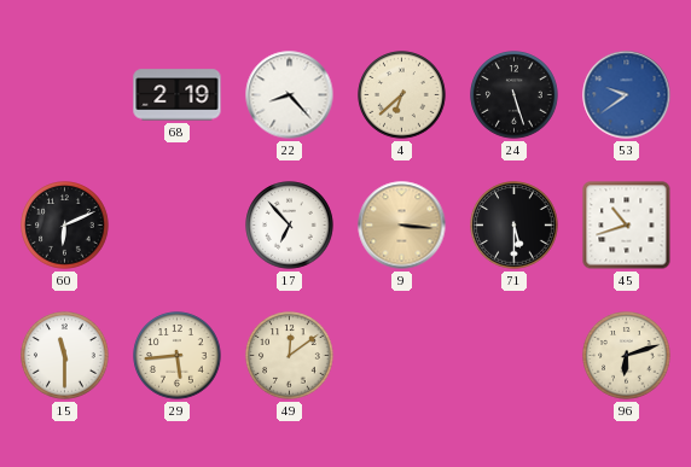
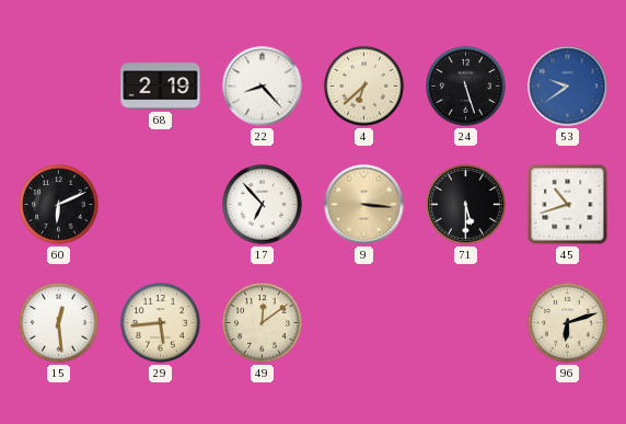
15: 11:30 -> 12:29
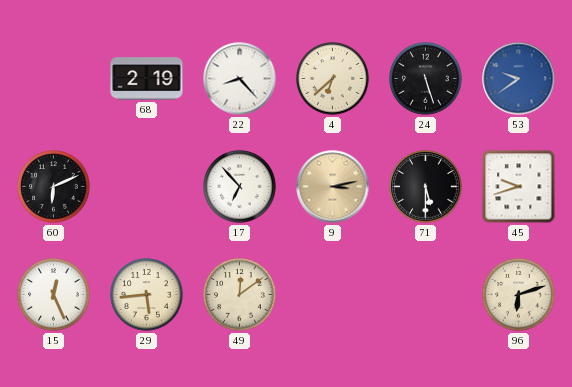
9: 3:16 -> 3:13
45: 10:42 -> 9:42
15: 12:29 -> 12:26
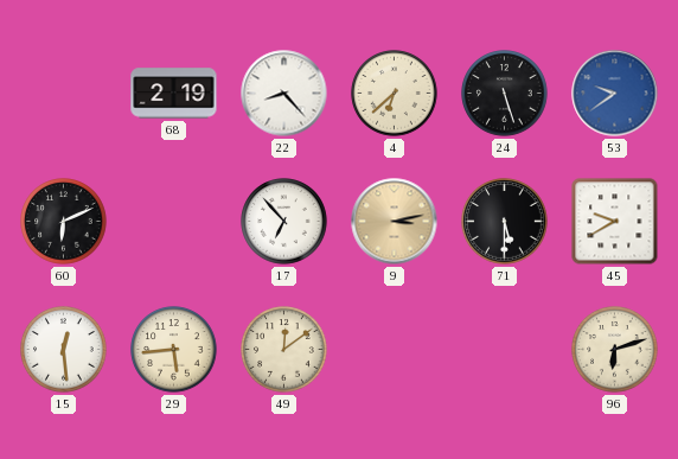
45: 9:42 -> 9:40
15: 12:26 -> 12:29
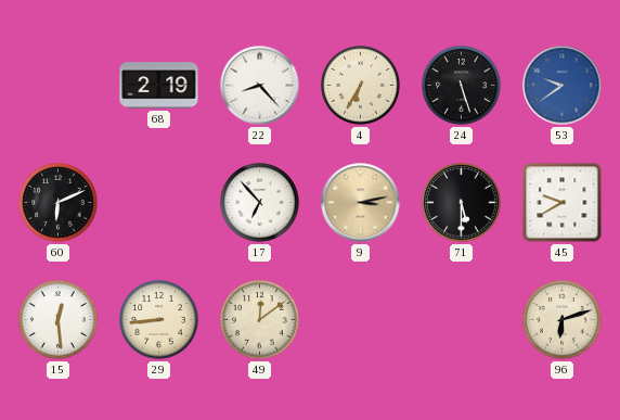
4: 6:38 -> 6:35
29: 5:44 -> 8:44
